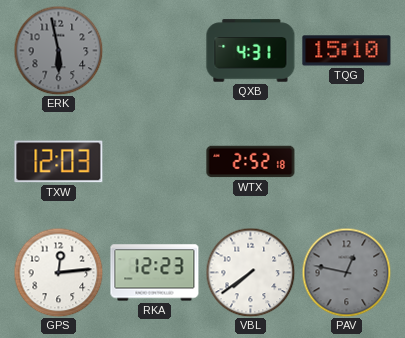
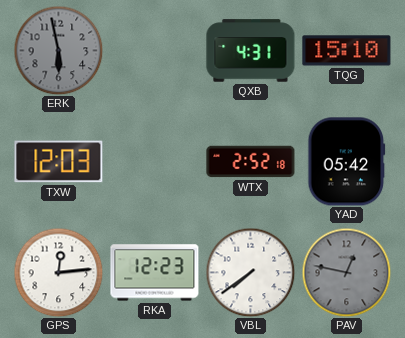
YAD: none -> 05:42
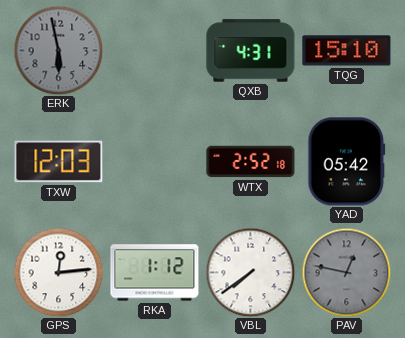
RKA: 12:23 -> 1:12
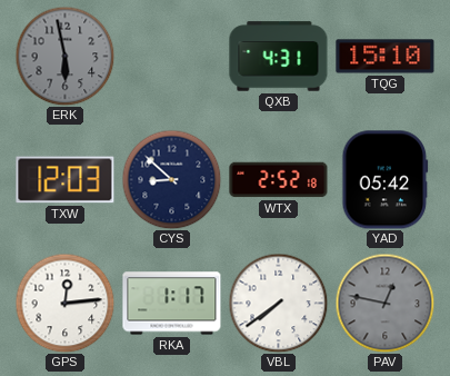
CYS: none -> 8:52
RKA: 1:12 -> 1:17
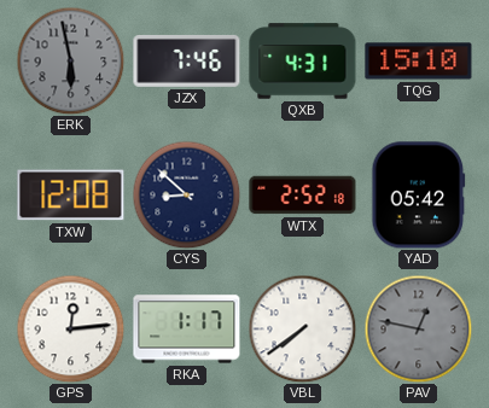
JZX: none -> 7:46
TXW: 12:03 -> 12:08
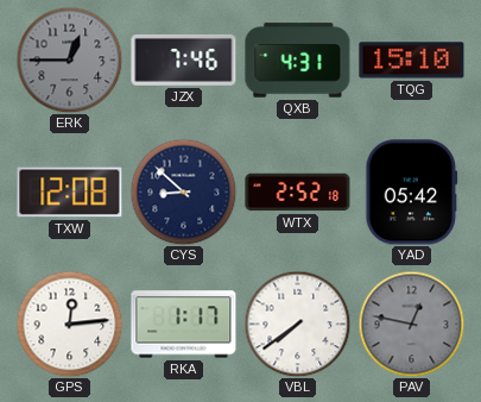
ERK: 5:58 -> 12:45
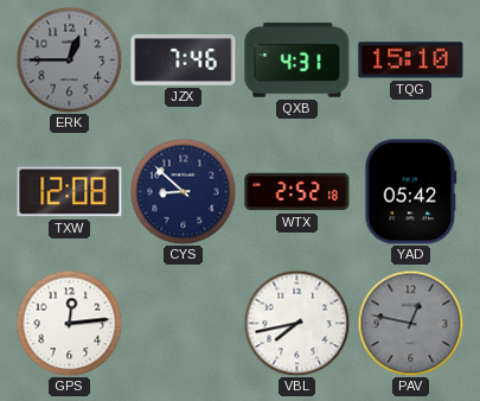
RKA: 1:17 -> none
VBL: 7:39 -> 7:43
